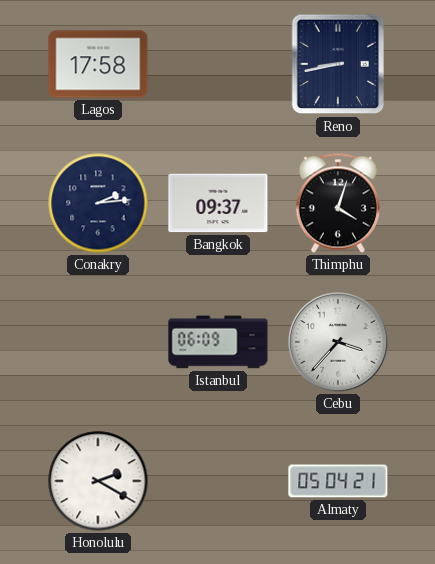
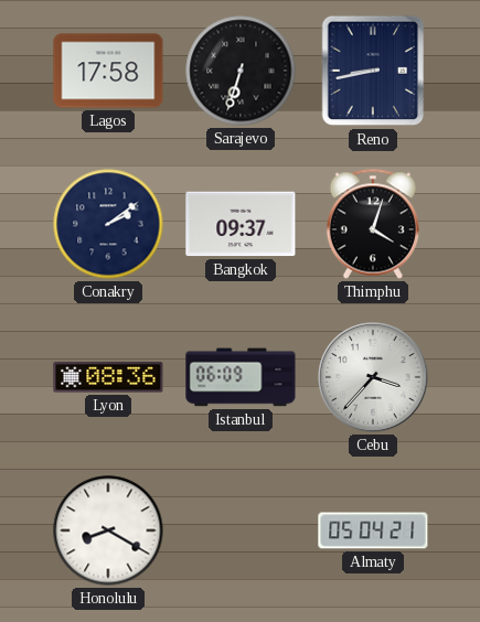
Sarajevo: none -> 6:33
Conakry: 2:14 -> 2:09
Lyon: none -> 08:36
Honolulu: 2:20 -> 8:20
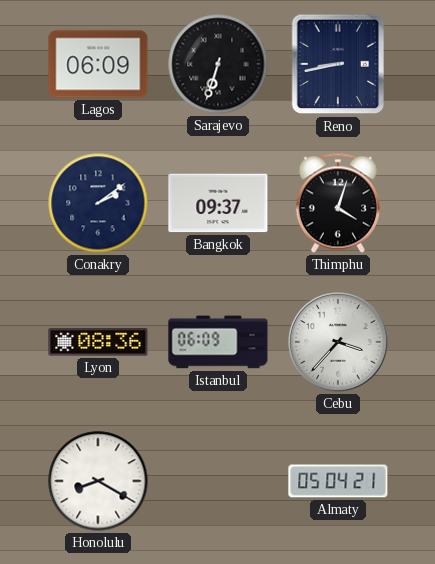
Lagos: 17:58 -> 06:09
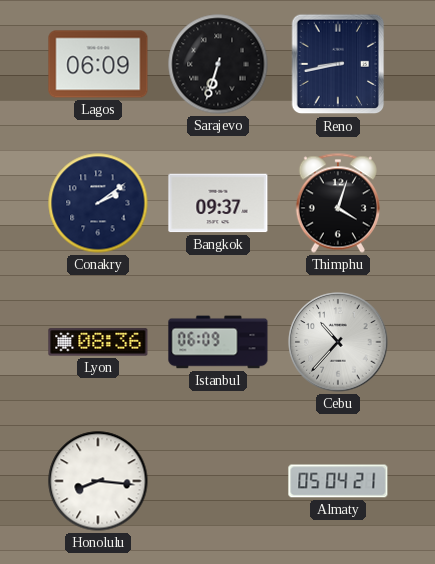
Cebu: 3:37 -> 10:37
Honolulu: 8:20 -> 8:16
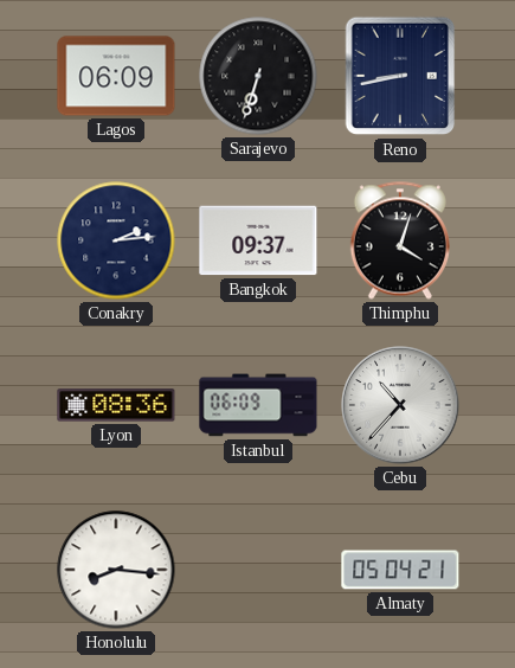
Conakry: 2:09 -> 2:14
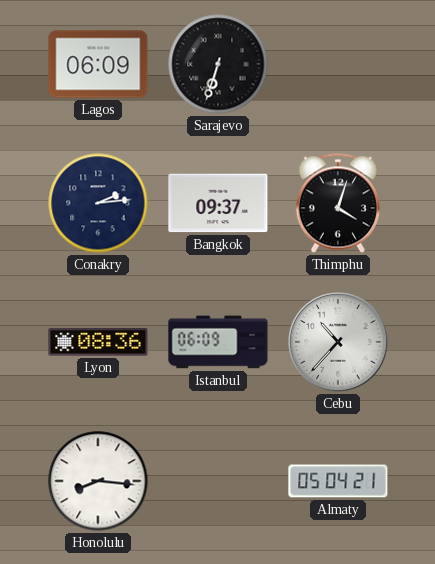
Reno: 8:43 -> none
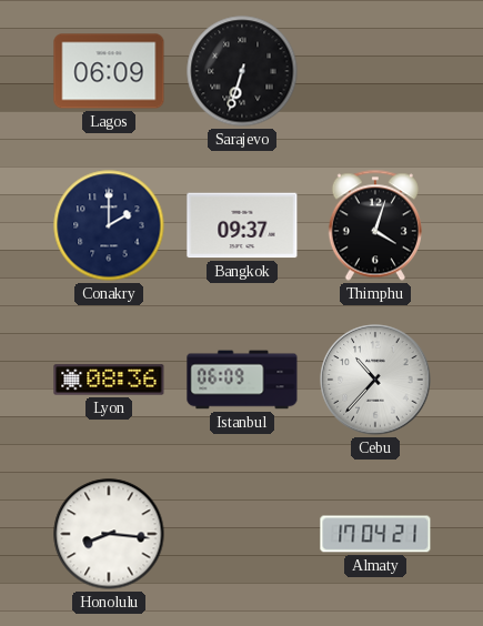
Conakry: 2:14 -> 2:00
Almaty: 05:04 -> 17:04
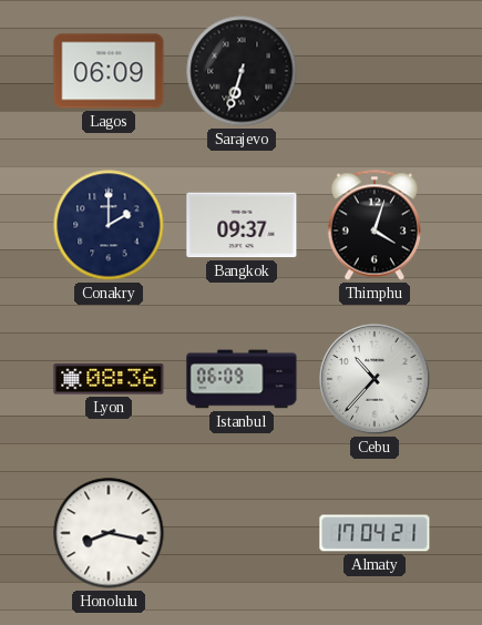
Honolulu: 8:16 -> 8:17
